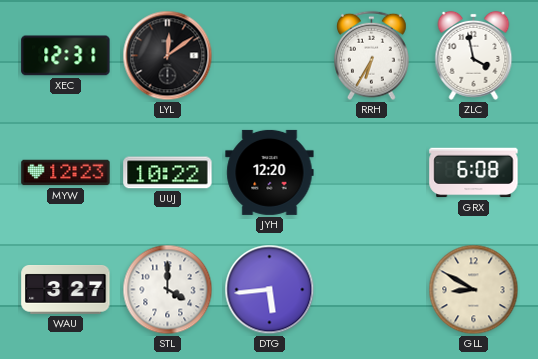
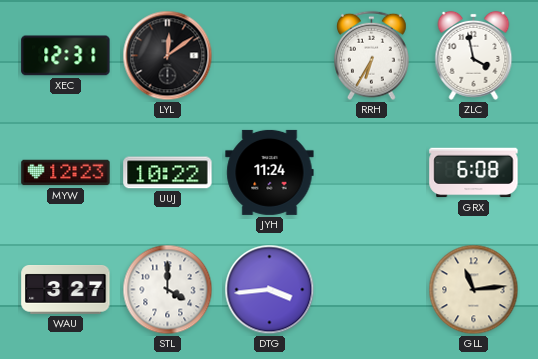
JYH: 12:20 -> 11:24
DTG: 5:44 -> 3:44
GLL: 8:50 -> 11:14
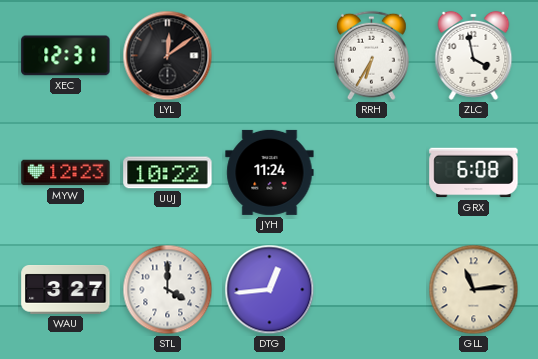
DTG: 3:44 -> 12:44
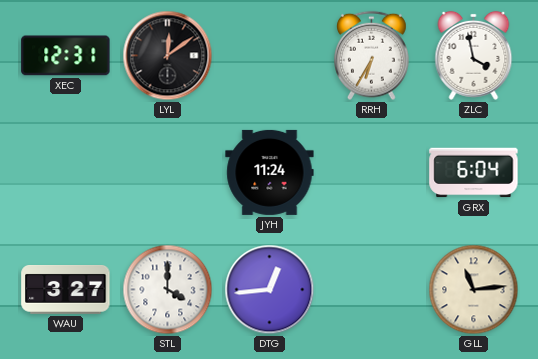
MYW: 12:23 -> none
UUJ: 10:22 -> none
GRX: 6:08 -> 6:04
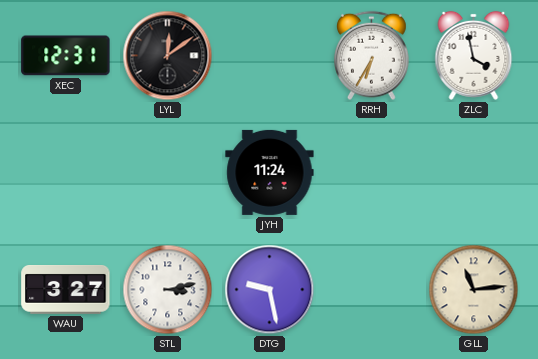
GRX: 6:04 -> none
STL: 4:00 -> 3:13
DTG: 12:44 -> 9:28
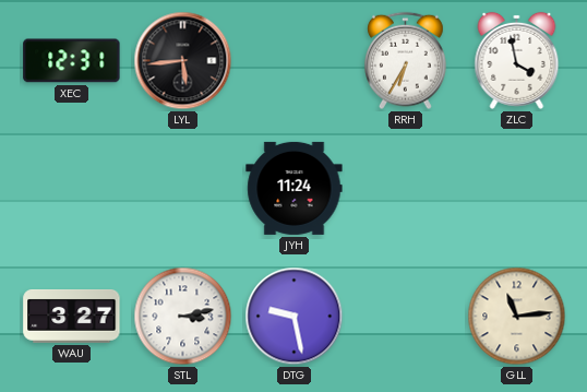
LYL: 12:09 -> 5:44
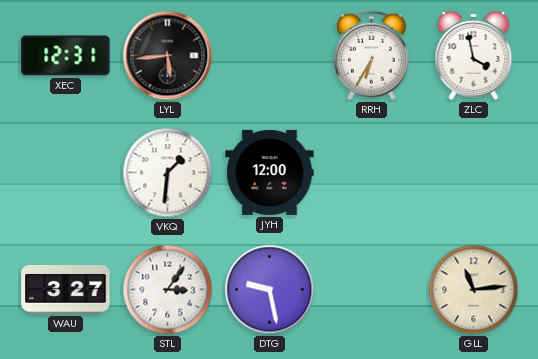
VKQ: none -> 1:31
JYH: 11:24 -> 12:00
STL: 3:13 -> 3:06
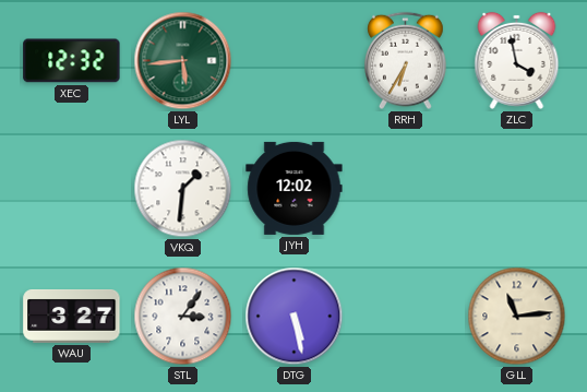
XEC: 12:31 -> 12:32
LYL dial: black -> green
JYH: 12:00 -> 12:02
DTG: 9:28 -> 5:28
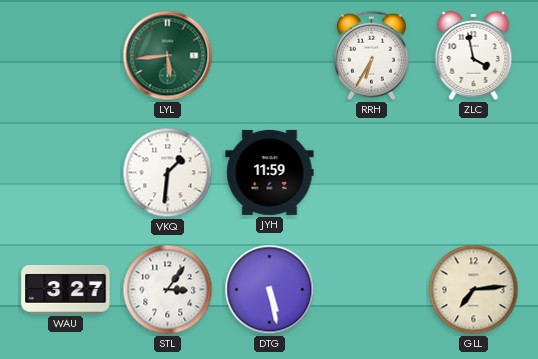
XEC: 12:32 -> none
JYH: 12:02 -> 11:59
GLL: 11:14 -> 7:14
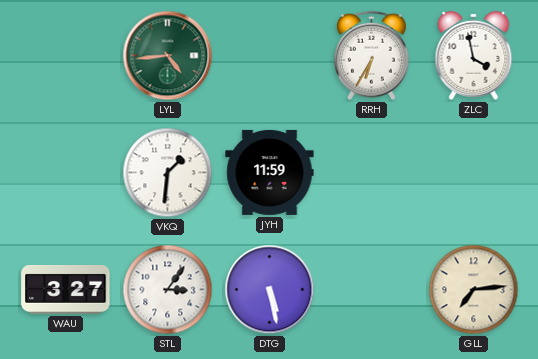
LYL: 5:44 -> 4:44
